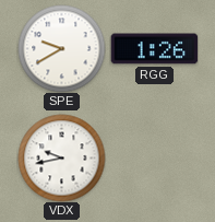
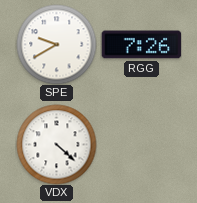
RGG: 1:26 -> 7:26
VDX: 9:43 -> 4:22
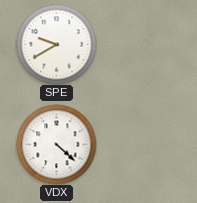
RGG: 7:26 -> none
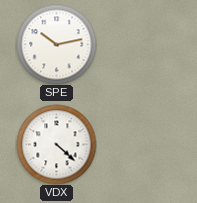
SPE: 9:40 -> 10:13
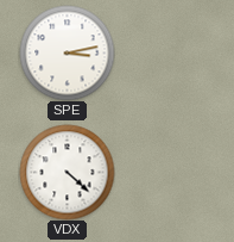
SPE: 10:13 -> 3:13
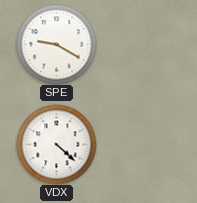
SPE: 3:13 -> 9:20
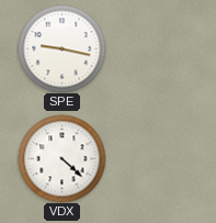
SPE: 9:20 -> 9:17
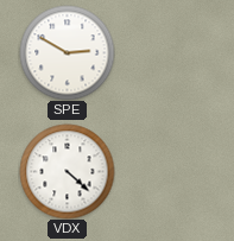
SPE: 9:17 -> 2:50
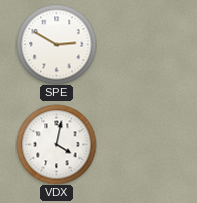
VDX: 4:22 -> 4:02
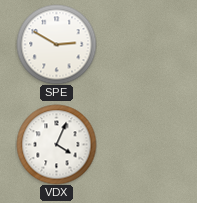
VDX: 4:02 -> 4:04
